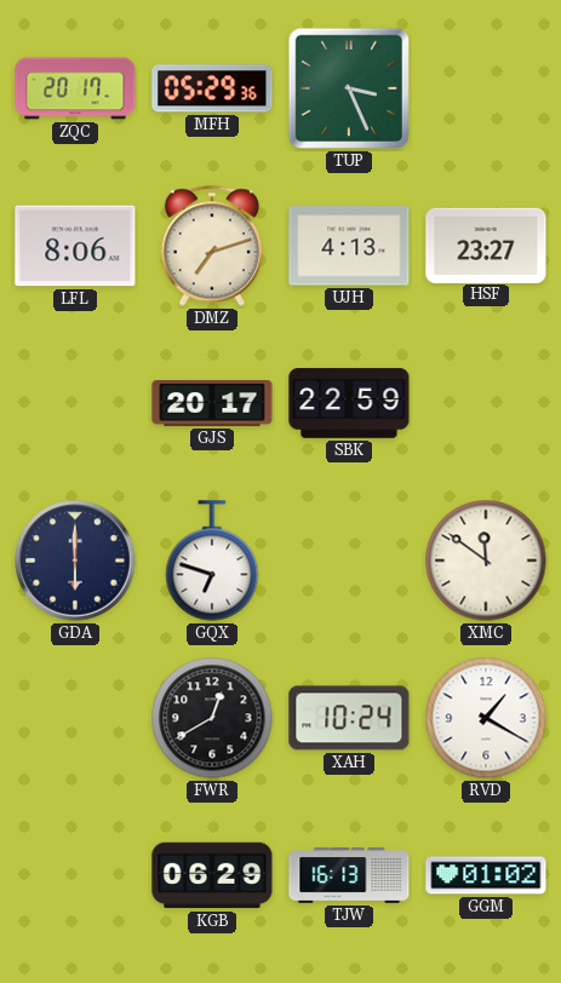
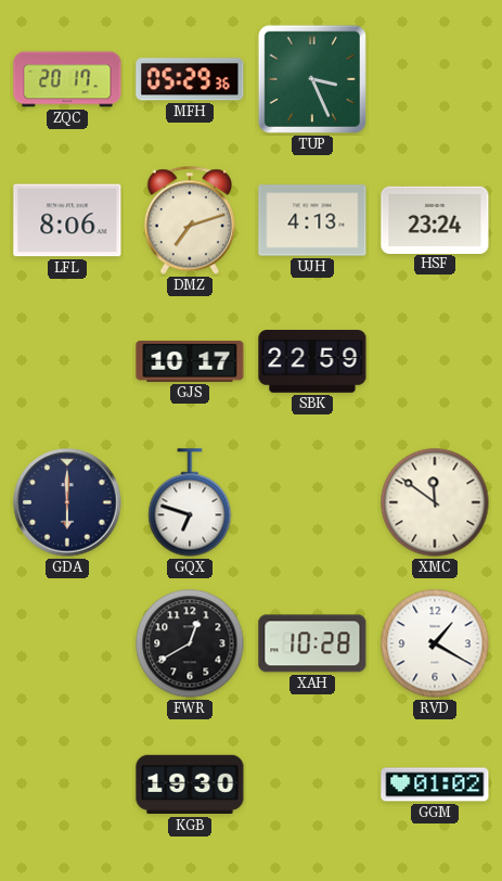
HSF: 23:27 -> 23:24
GJS: 20:17 -> 10:17
XAH: 10:24 -> 10:28
KGB: 06:29 -> 19:30
TJW: 16:13 -> none
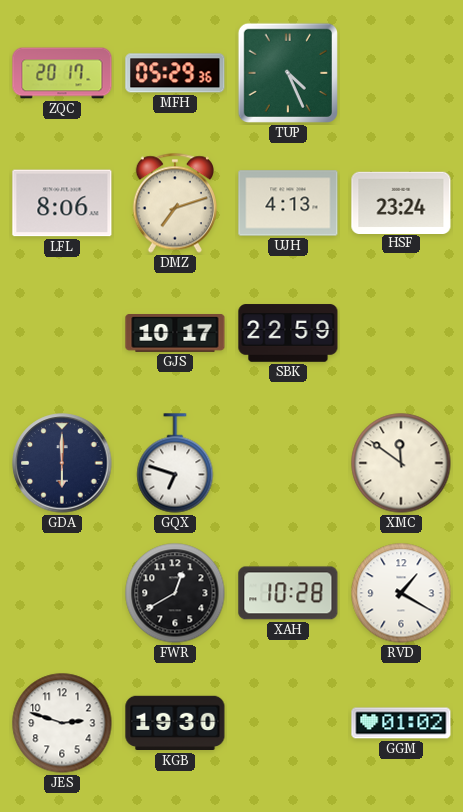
TUP: 3:26 -> 4:26
JES: none -> 2:48
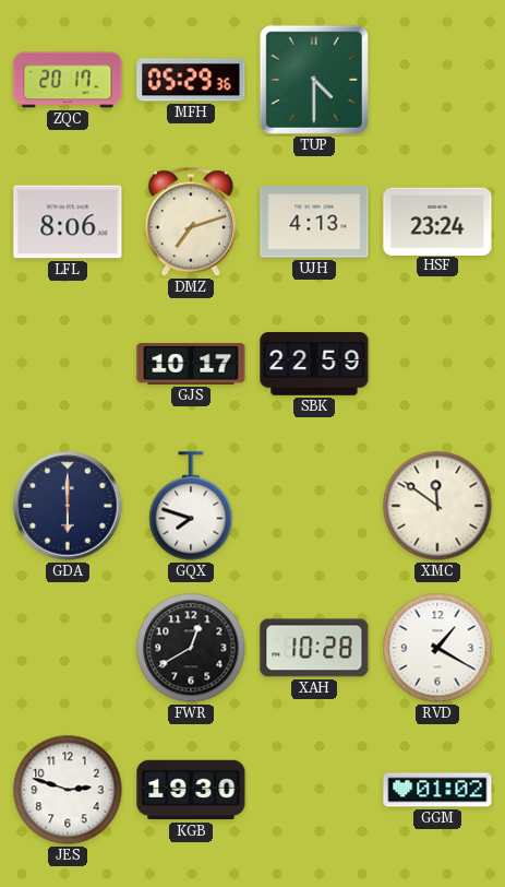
TUP: 4:26 -> 4:30
GQX: 6:48 -> 7:48
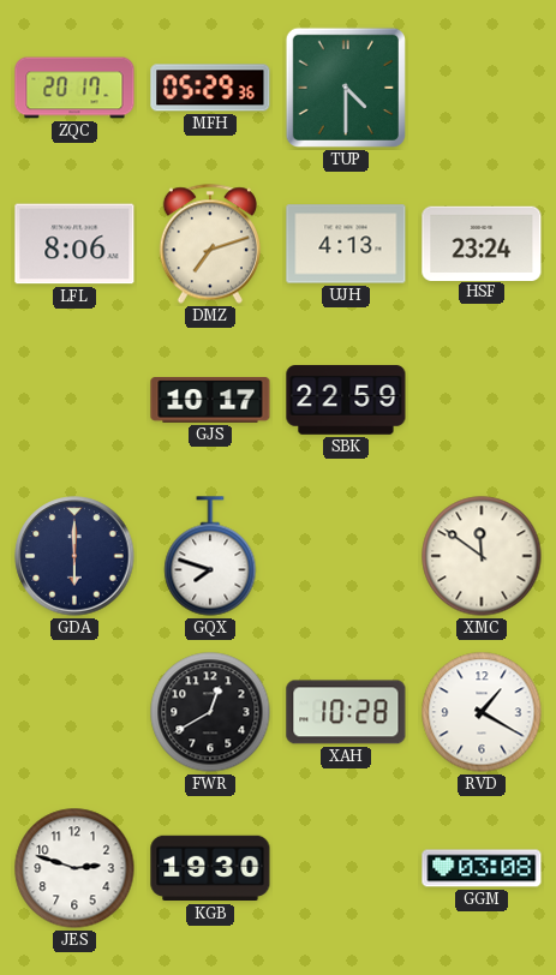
GGM: 01:02 -> 03:08
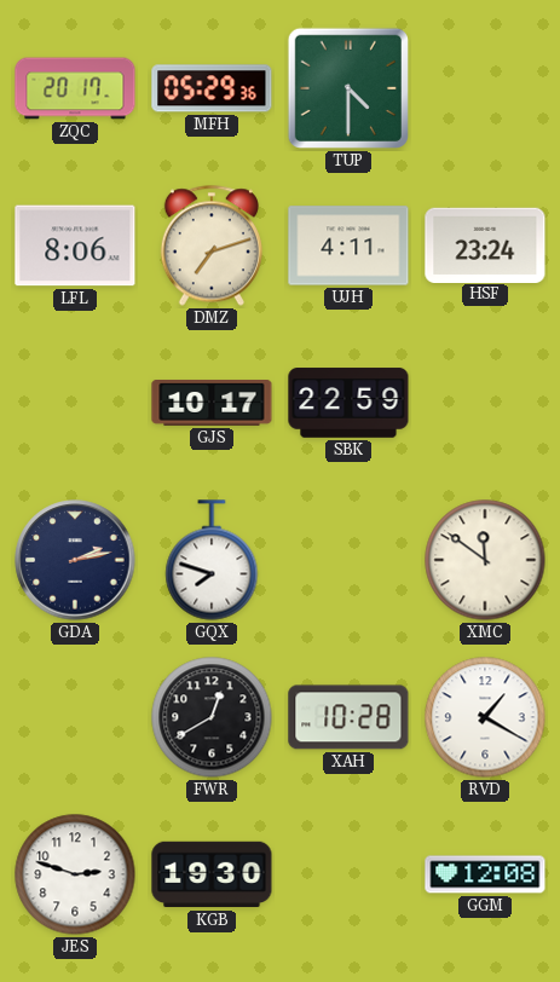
UJH: 4:13 -> 4:11
GDA: 6:00 -> 2:13
GGM: 03:08 -> 12:08
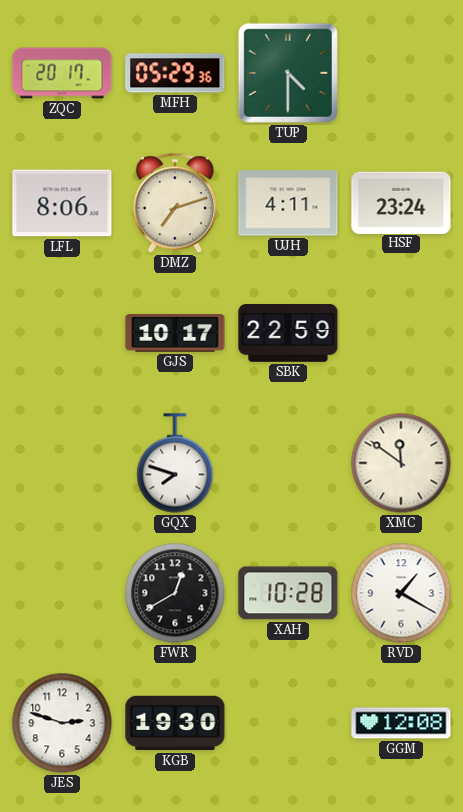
GDA: 2:13 -> none
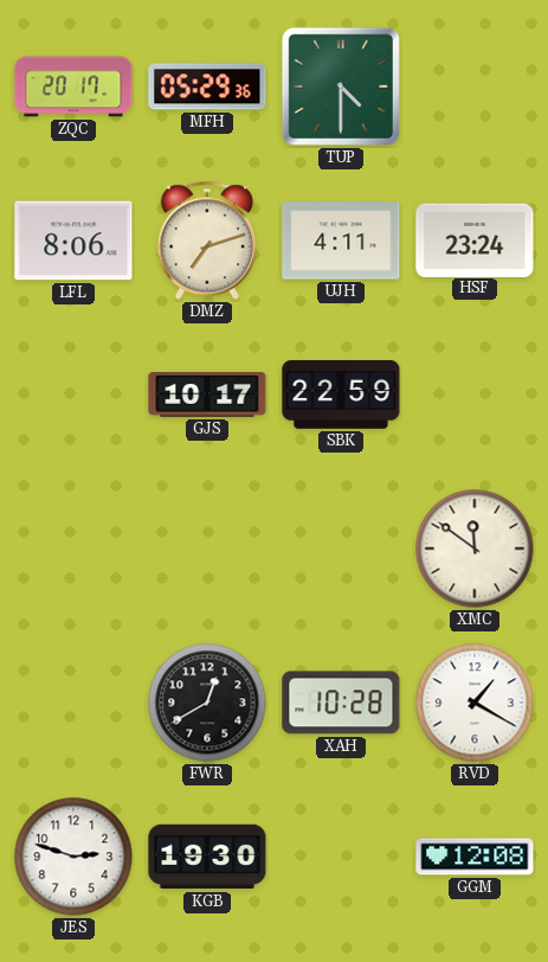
GQX: 7:48 -> none
